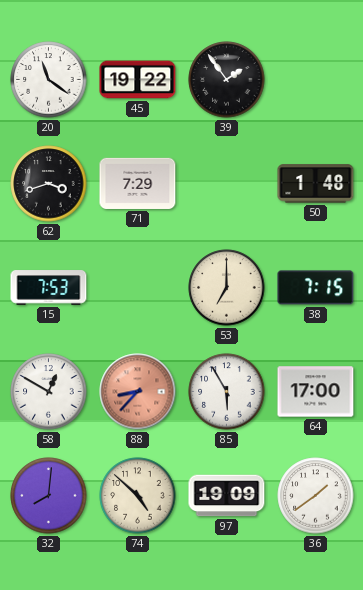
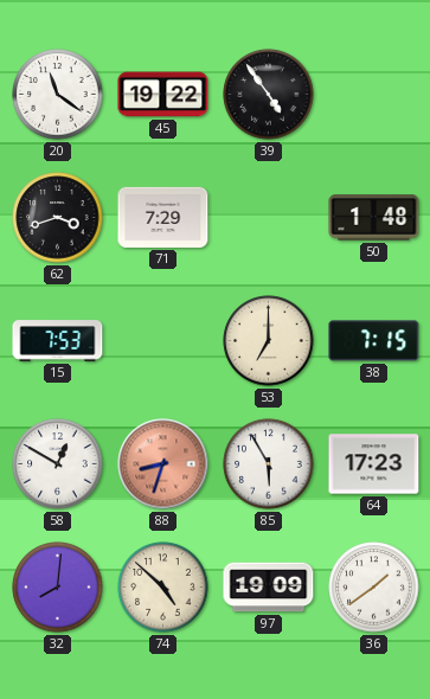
39: 1:54 -> 4:54
88: 8:37 -> 8:33
64: 17:00 -> 17:23
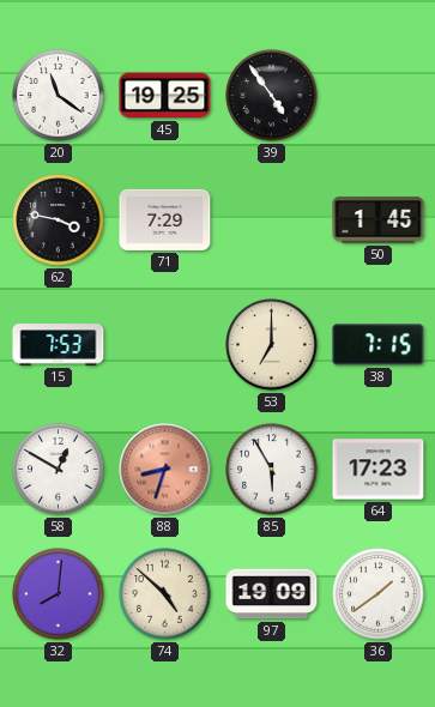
45: 19:22 -> 19:25
62: 3:42 -> 3:47
50: 1:48 -> 1:45
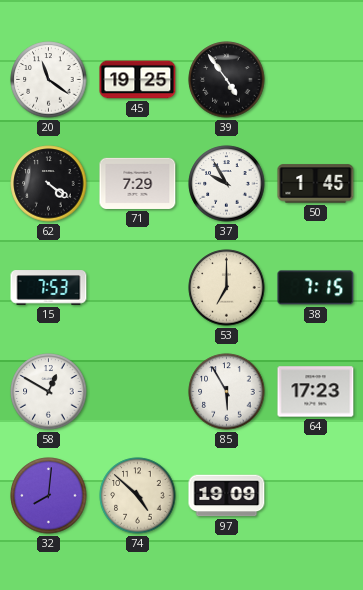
62: 3:47 -> 4:21
37: none -> 9:55
88: 8:33 -> none
36: 1:39 -> none
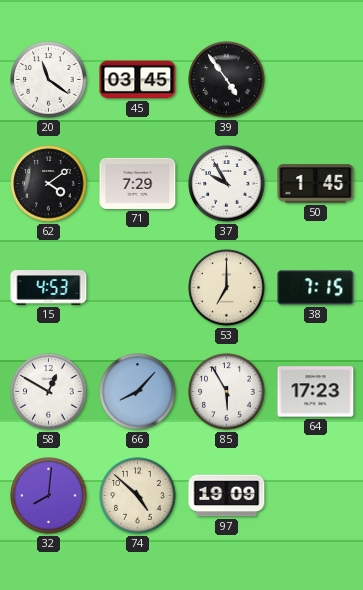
45: 19:25 -> 03:45
62: 4:21 -> 4:09
15: 7:53 -> 4:53
66: none -> 8:07
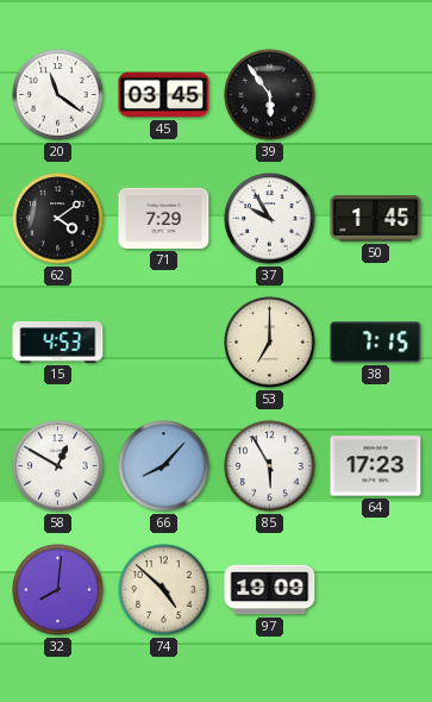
39: 4:54 -> 5:54
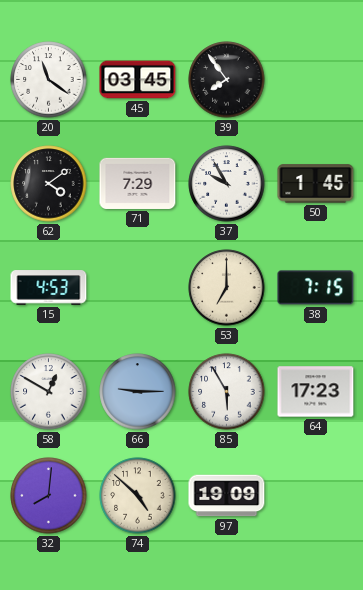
39: 5:54 -> 7:54
66: 8:07 -> 9:15
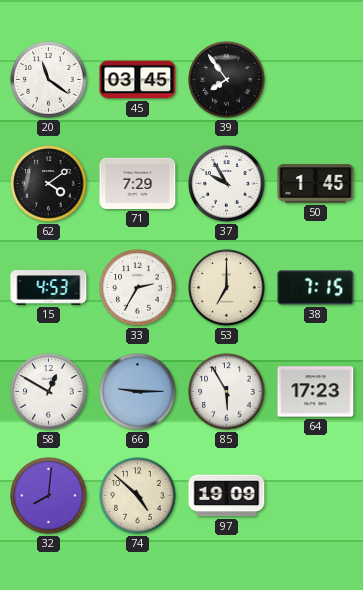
33: none -> 2:35
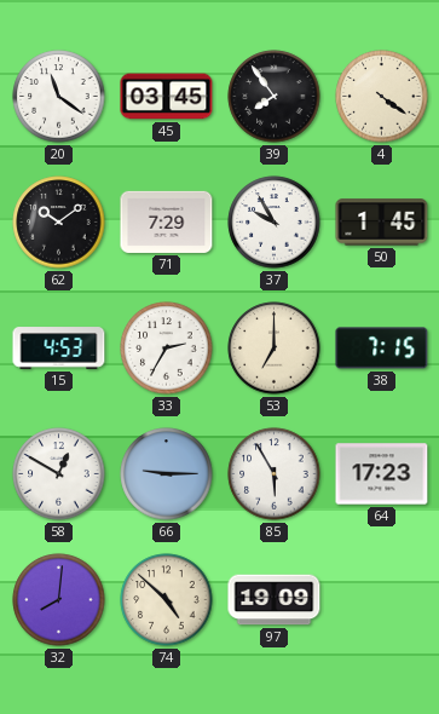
4: none -> 4:21
62: 4:09 -> 10:09
